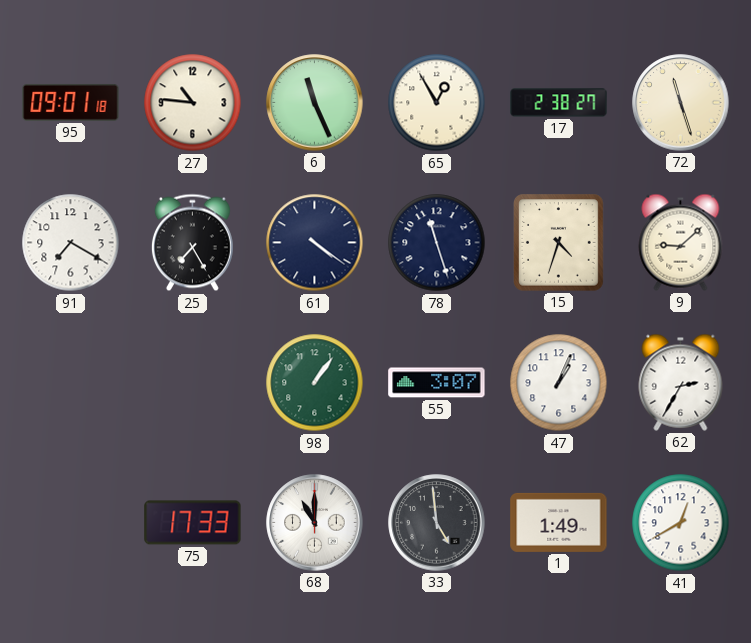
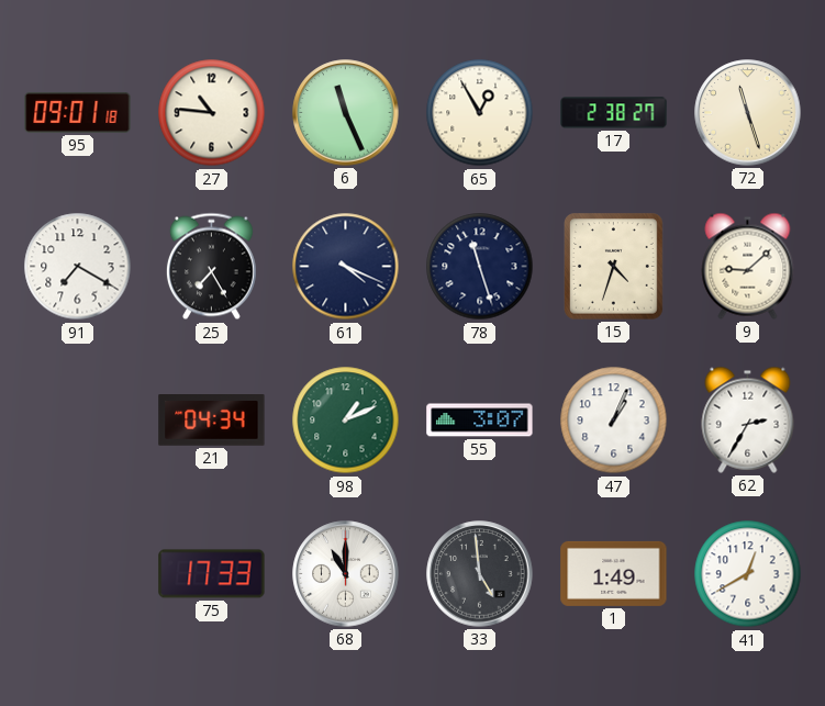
61: 4:21 -> 4:19
21: none -> 04:34
98: 1:06 -> 1:11
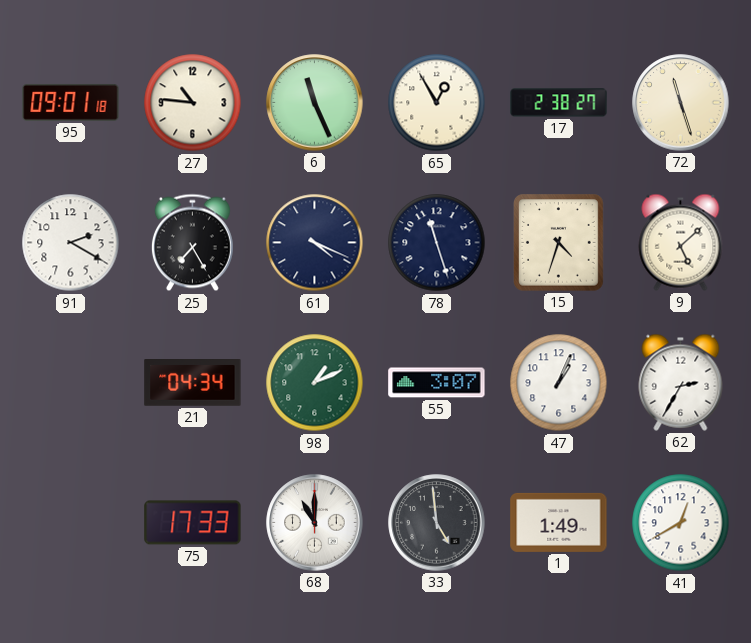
91: 7:20 -> 2:20
9: 9:08 -> 5:08
